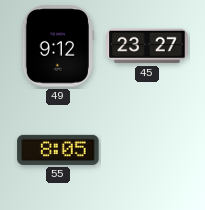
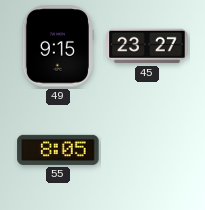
49: 9:12 -> 9:15
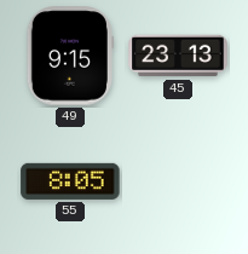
45: 23:27 -> 23:13
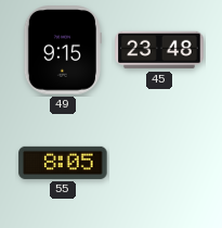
45: 23:13 -> 23:48
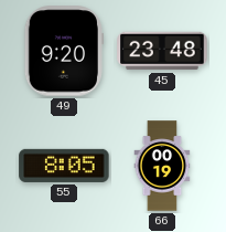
49: 9:15 -> 9:20
66: none -> 00:19
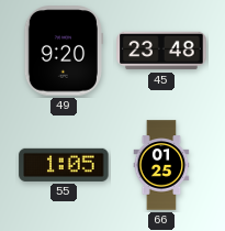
55: 8:05 -> 1:05
66: 00:19 -> 01:25
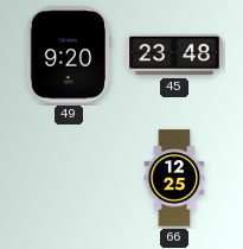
55: 1:05 -> none
66: 01:25 -> 12:25
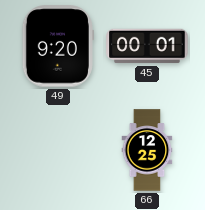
45: 23:48 -> 00:01
